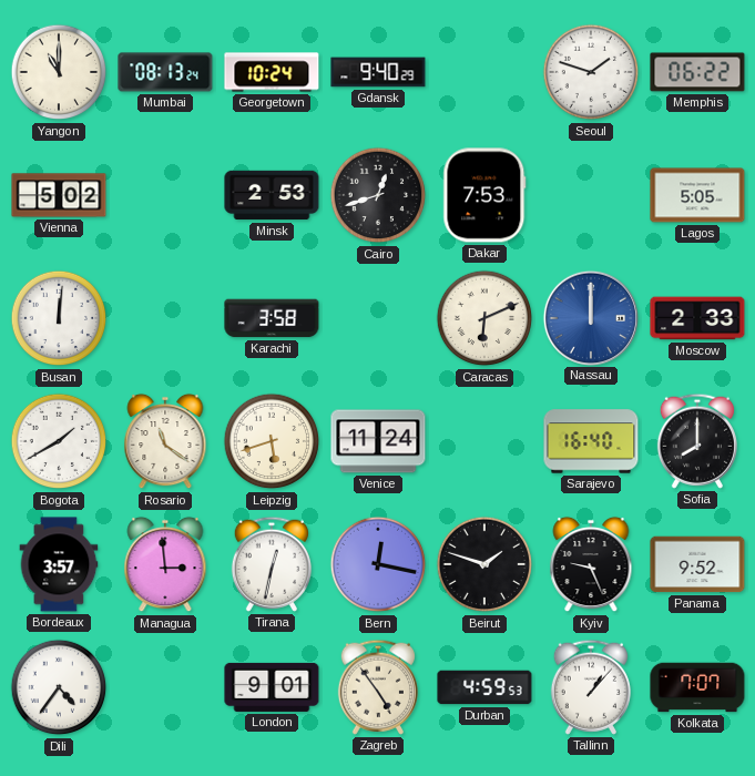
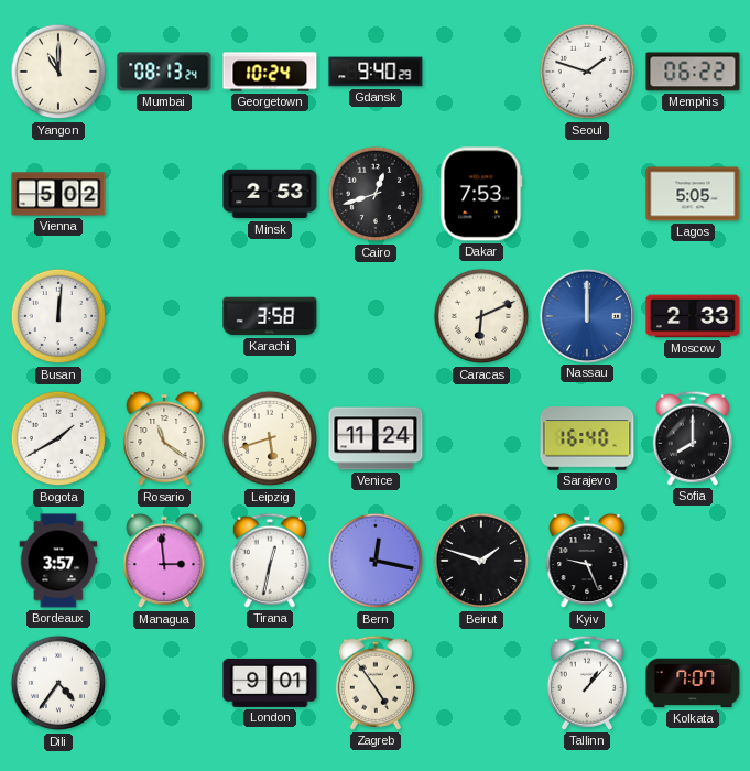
Panama: 9:52 -> none
Durban: 4:59 -> none
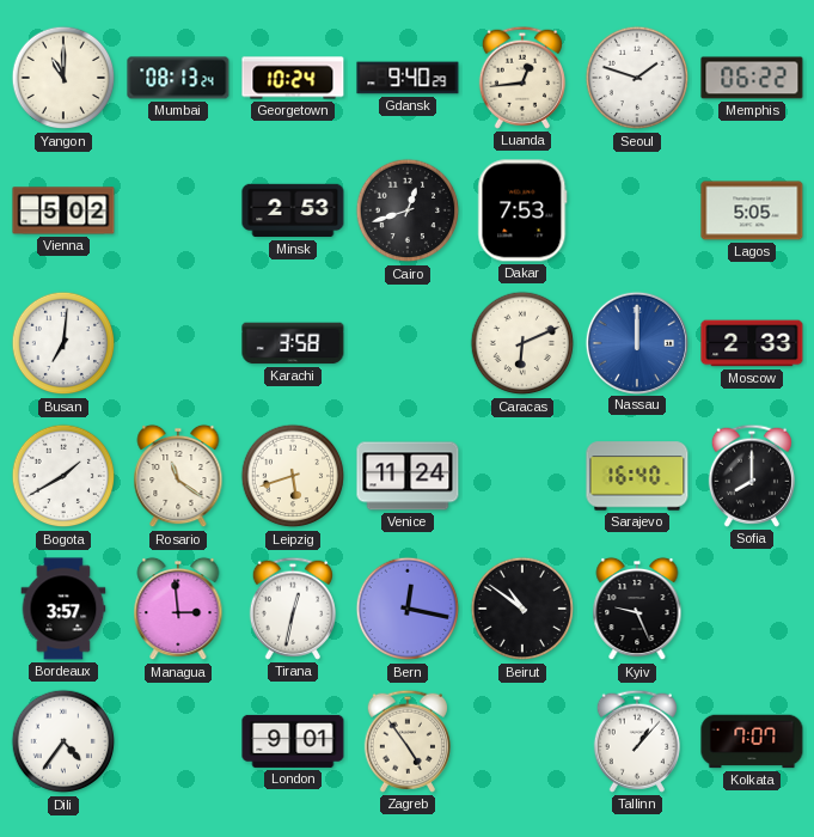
Luanda: none -> 12:44
Busan: 12:01 -> 7:01
Beirut: 1:48 -> 10:51
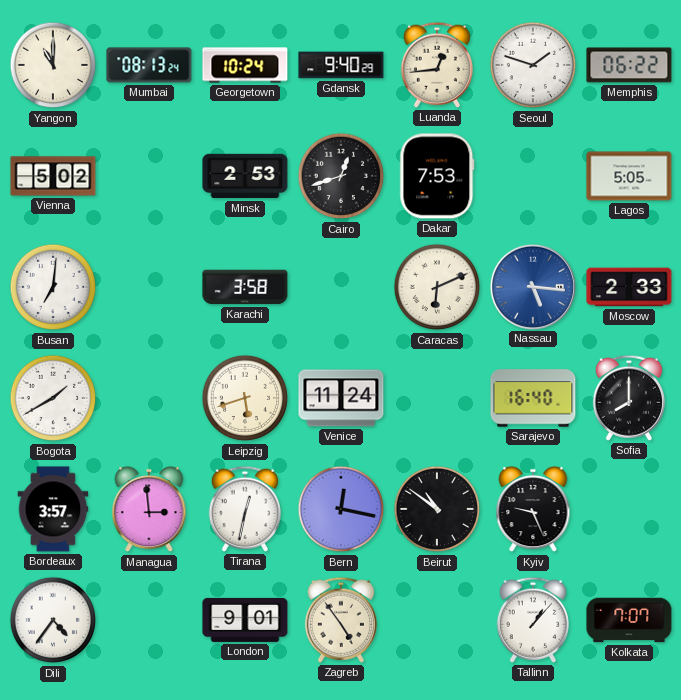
Nassau: 12:00 -> 5:16
Rosario: 11:21 -> none
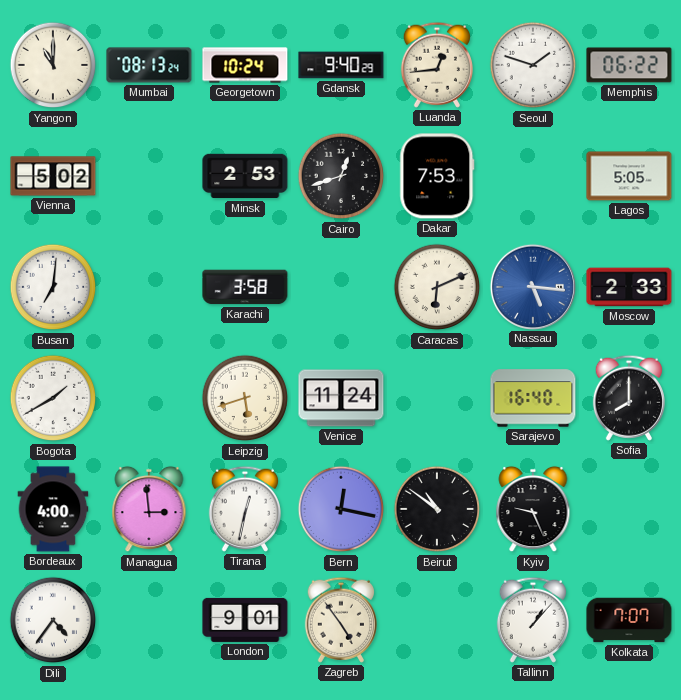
Bordeaux: 3:57 -> 4:00
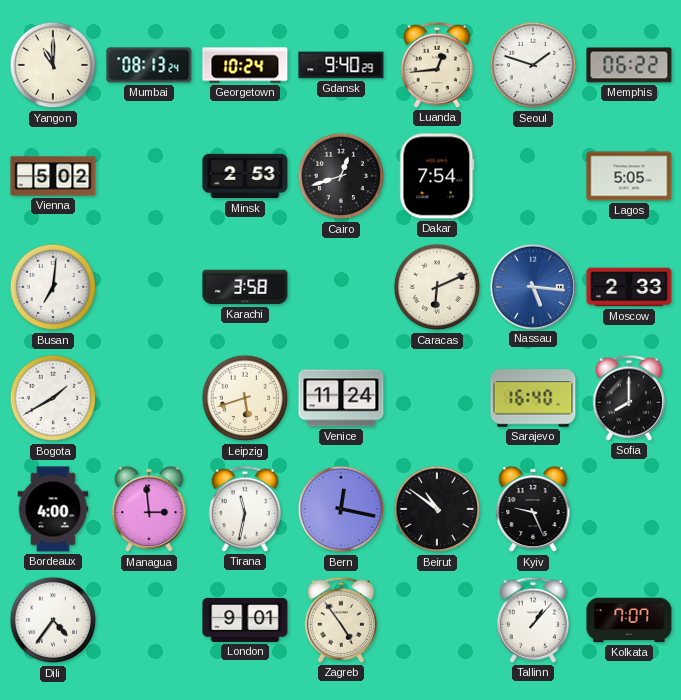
Dakar: 7:53 -> 7:54
Tirana: 12:32 -> 11:32
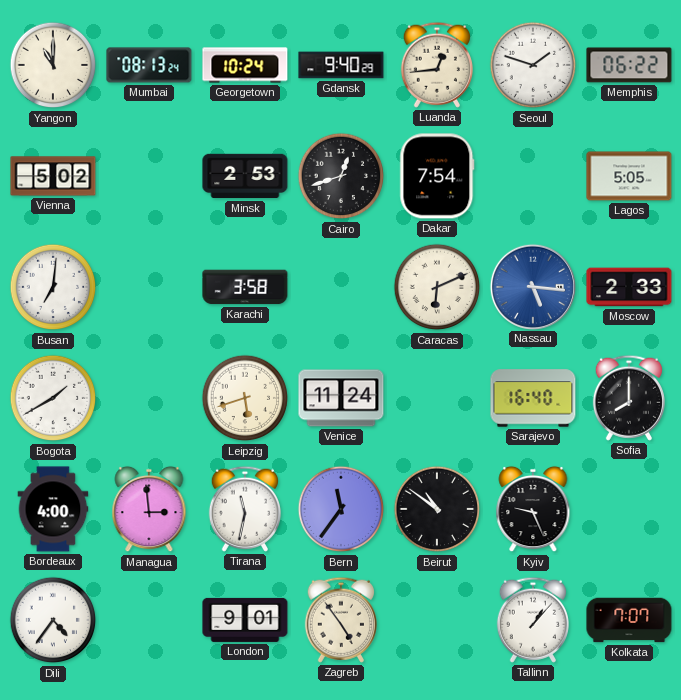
Bern: 12:17 -> 11:36
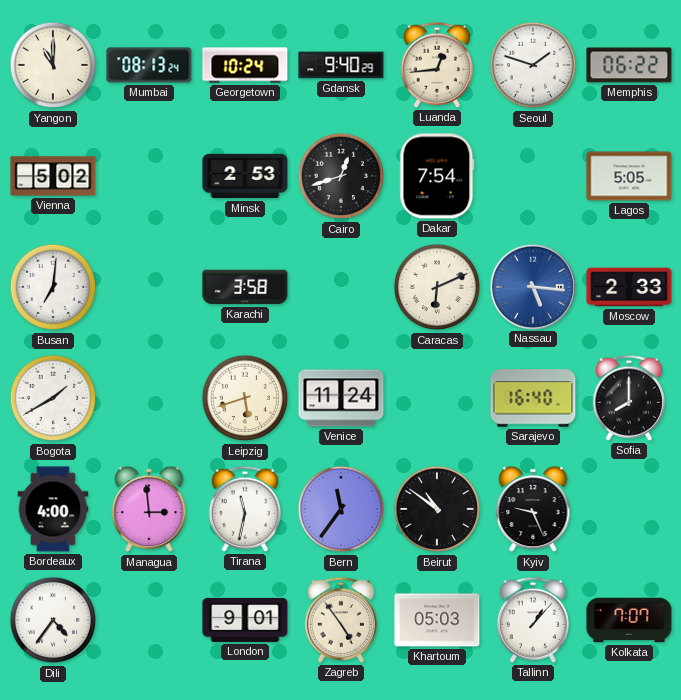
Khartoum: none -> 05:03
